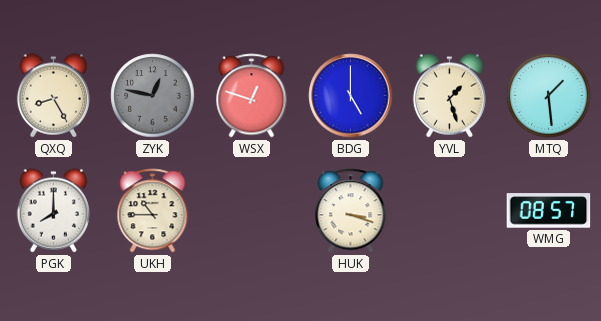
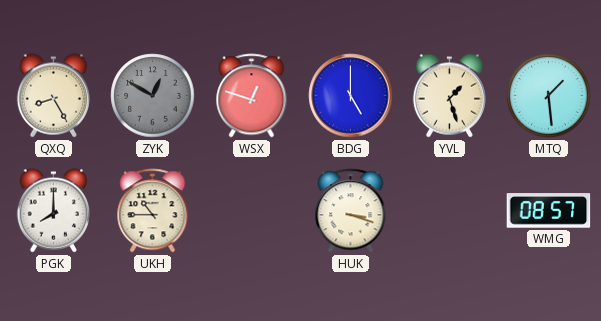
ZYK: 12:47 -> 12:50
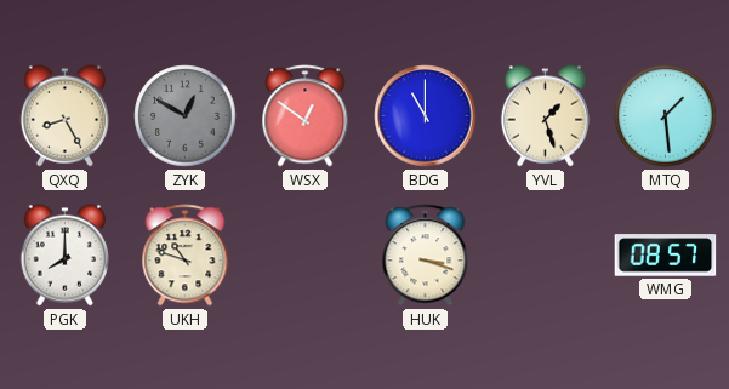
WSX: 12:48 -> 12:51
BDG: 5:00 -> 11:00
UKH: 10:45 -> 10:48
